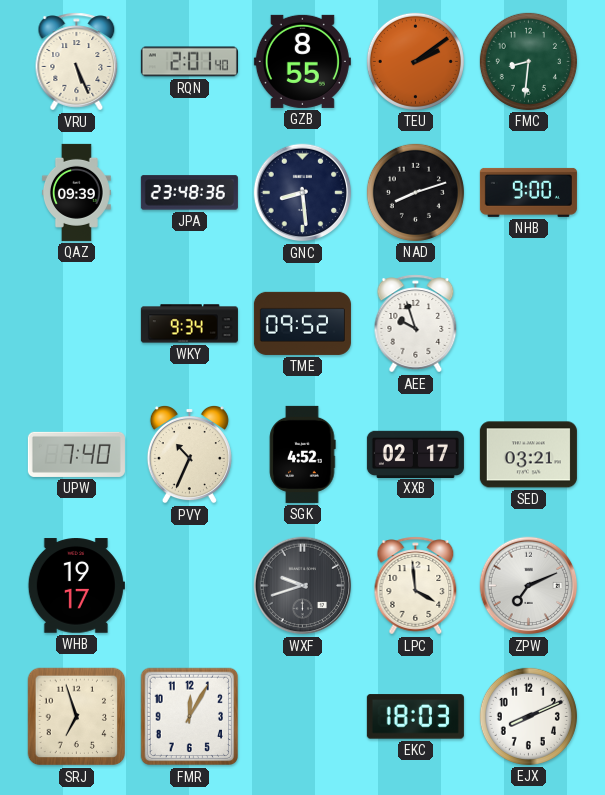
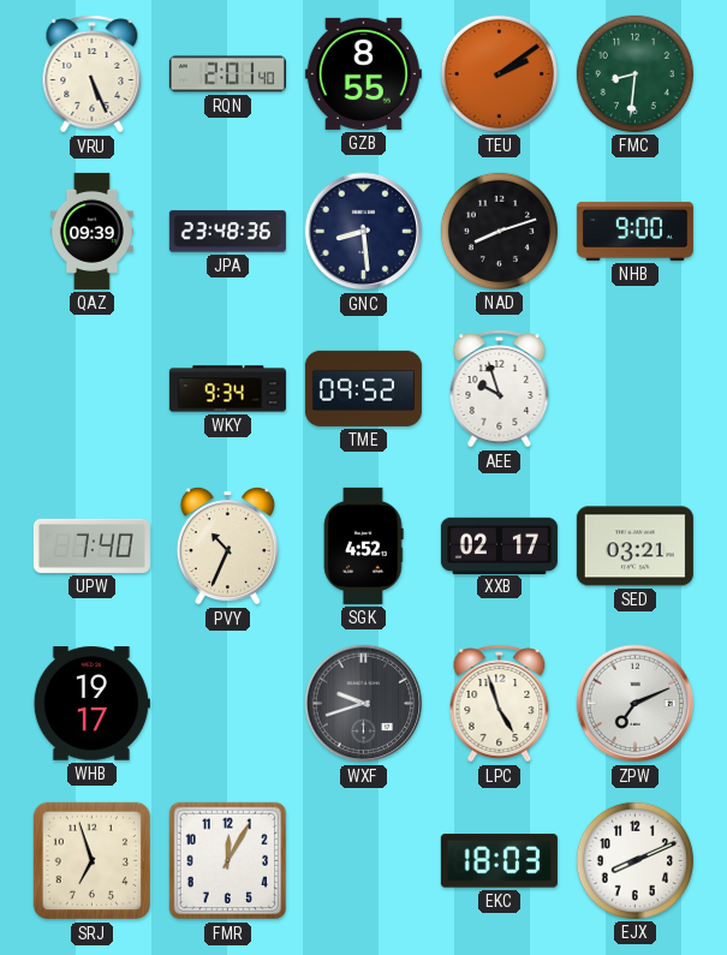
LPC: 3:59 -> 4:57
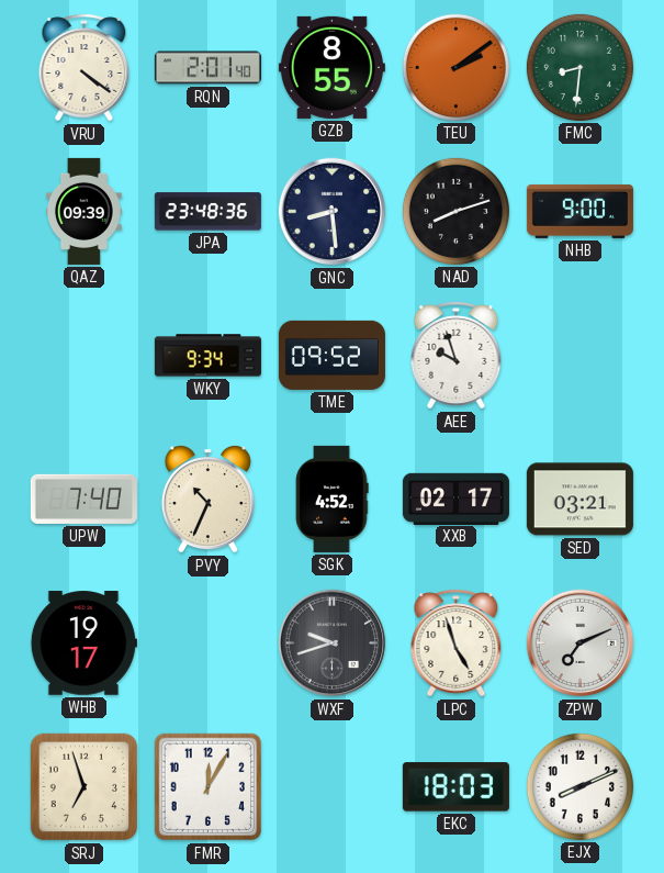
VRU: 5:26 -> 4:21
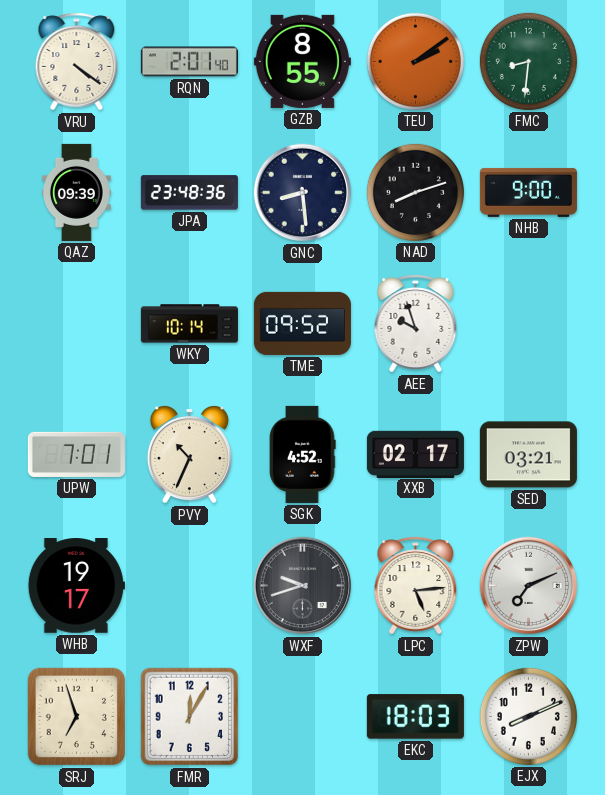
WKY: 9:34 -> 10:14
UPW: 7:40 -> 7:01
LPC: 4:57 -> 5:14
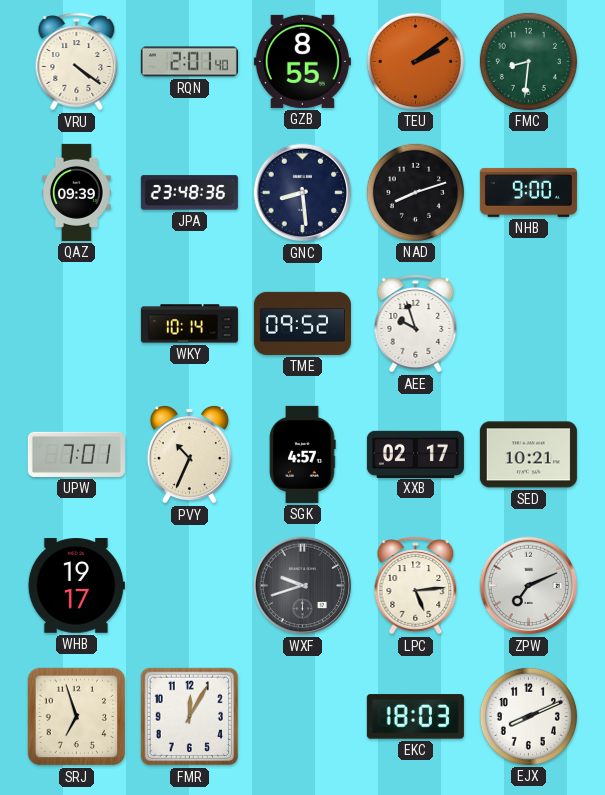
SGK: 4:52 -> 4:57
SED: 03:21 -> 10:21
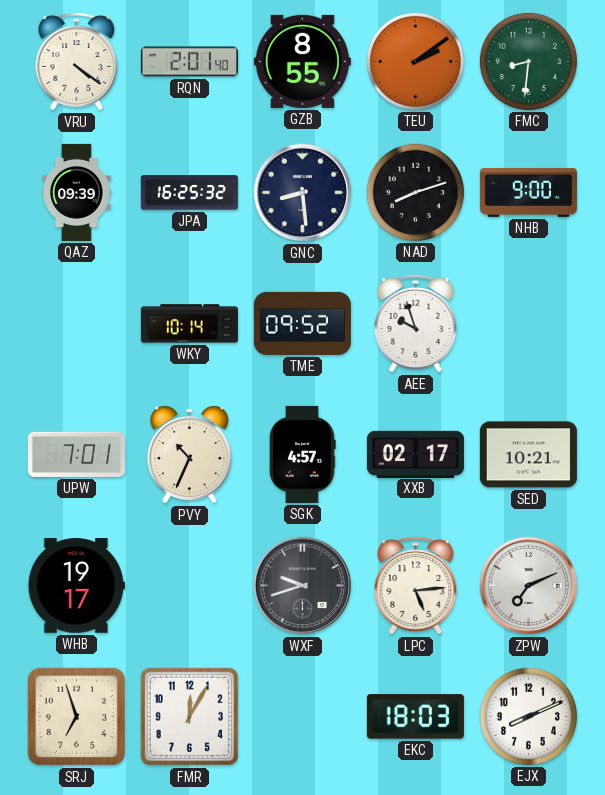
JPA: 23:48 -> 16:25
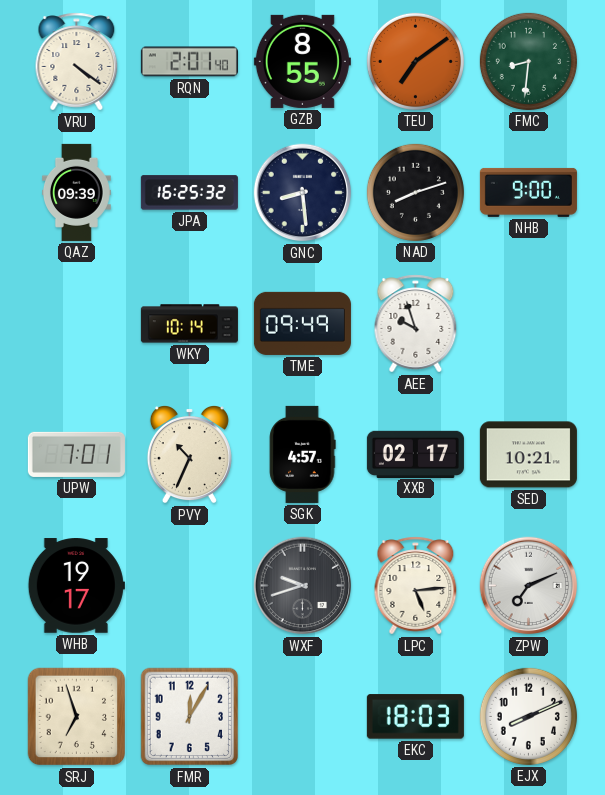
TEU: 2:09 -> 7:09
TME: 09:52 -> 09:49
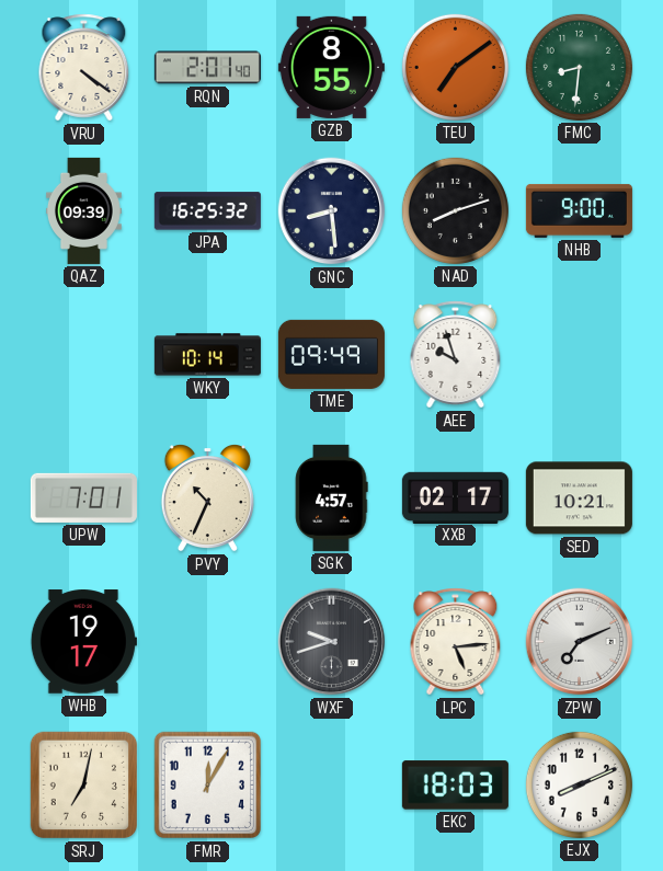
SRJ: 6:57 -> 7:02
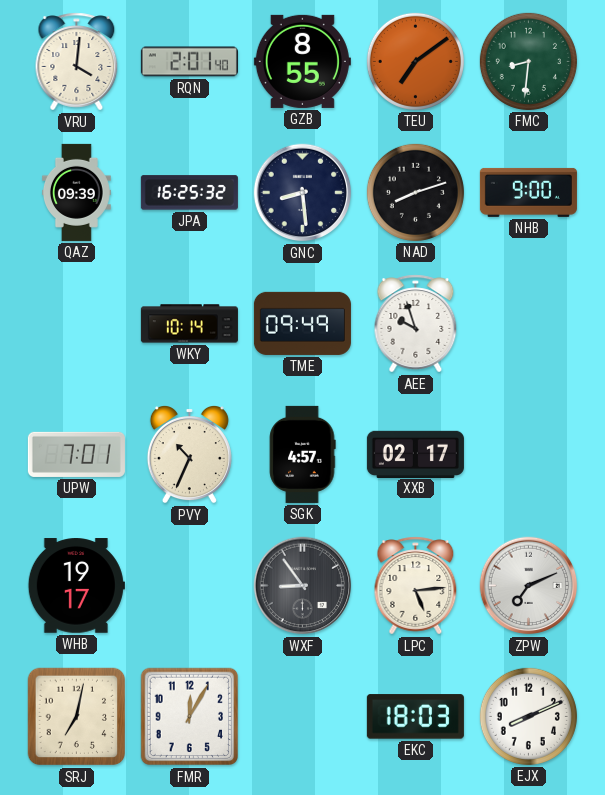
VRU: 4:21 -> 4:01
SED: 10:21 -> none
WXF: 9:42 -> 8:54
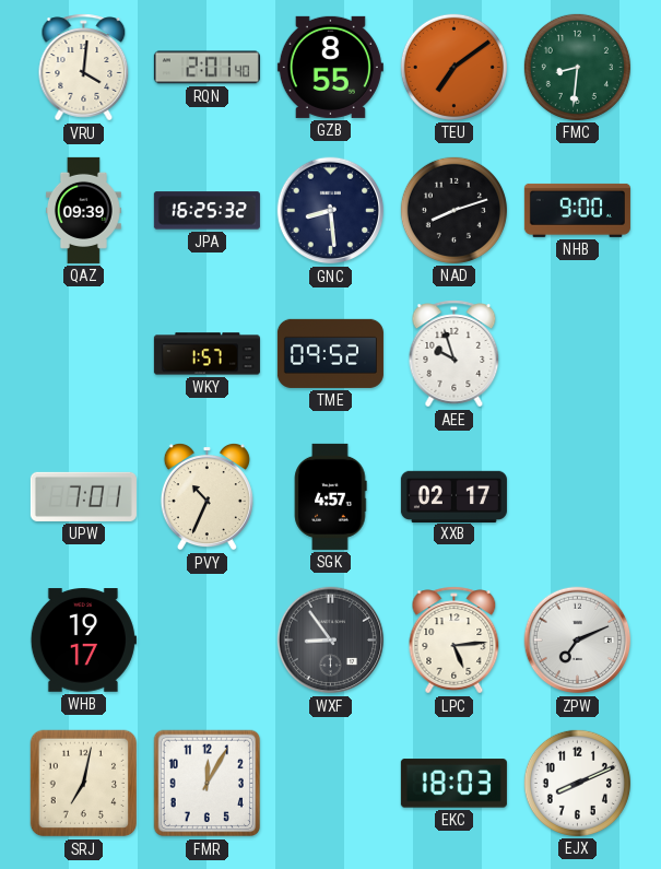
WKY: 10:14 -> 1:57
TME: 09:49 -> 09:52
